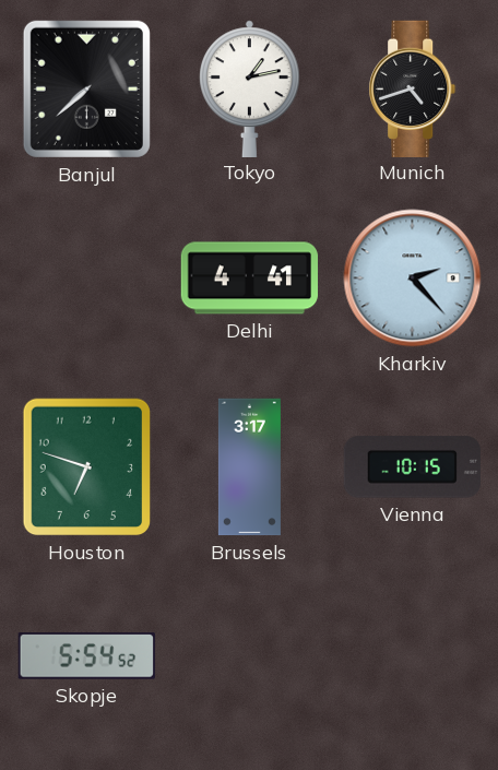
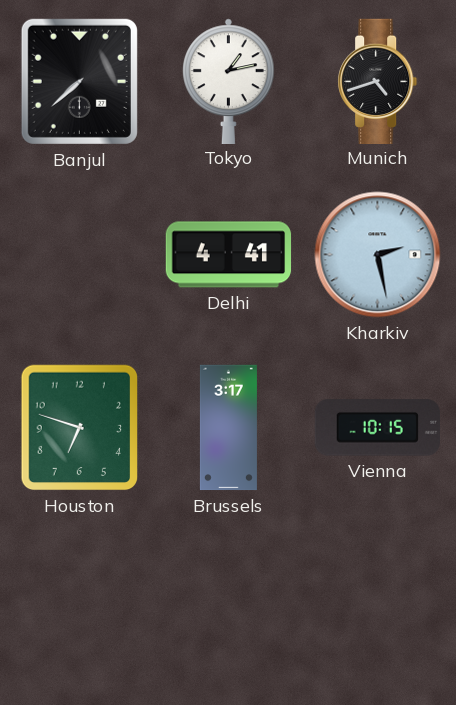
Kharkiv: 2:23 -> 2:28
Skopje: 5:54 -> none
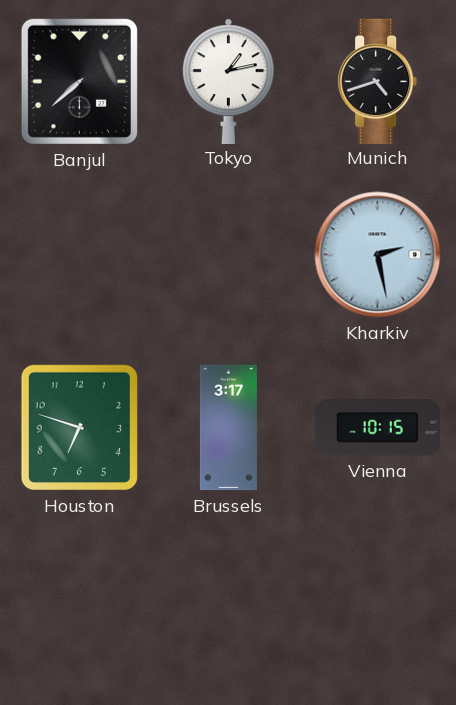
Delhi: 4:41 -> none
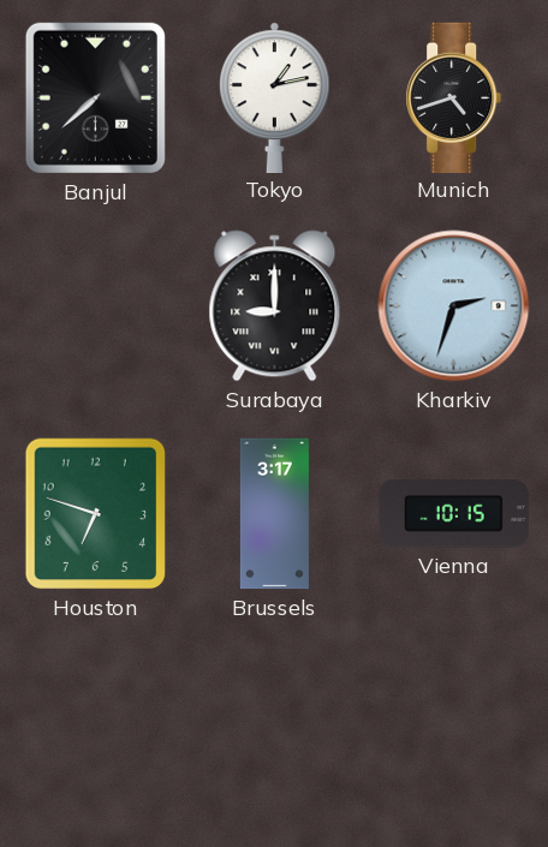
Surabaya: none -> 9:00
Kharkiv: 2:28 -> 2:33
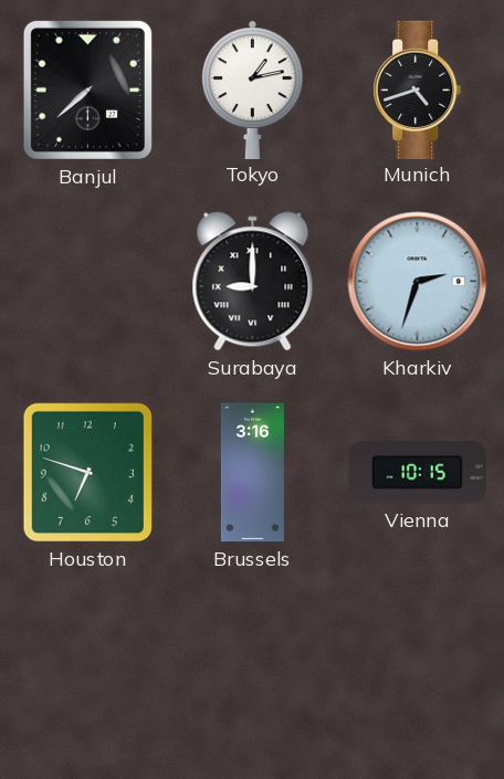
Brussels: 3:17 -> 3:16
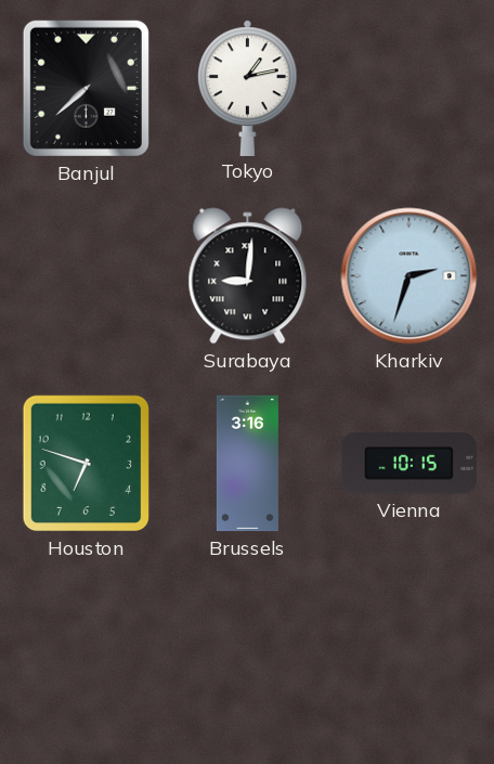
Munich: 4:42 -> none
Surabaya: 9:00 -> 9:01
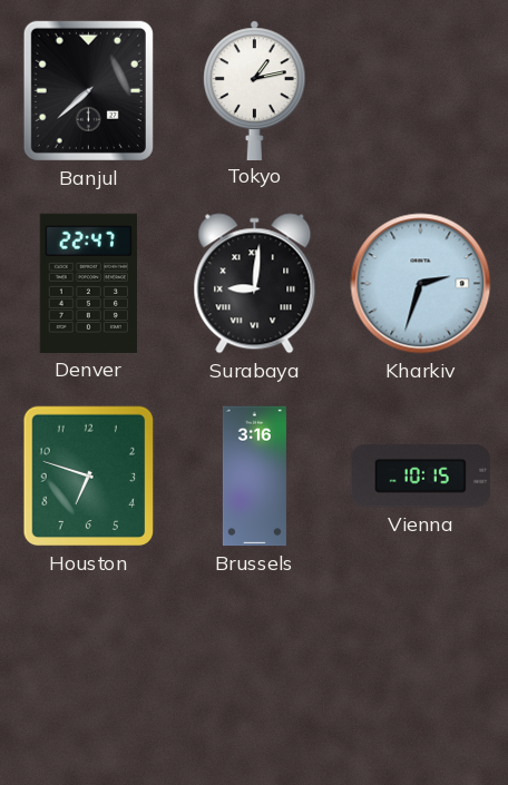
Denver: none -> 22:47
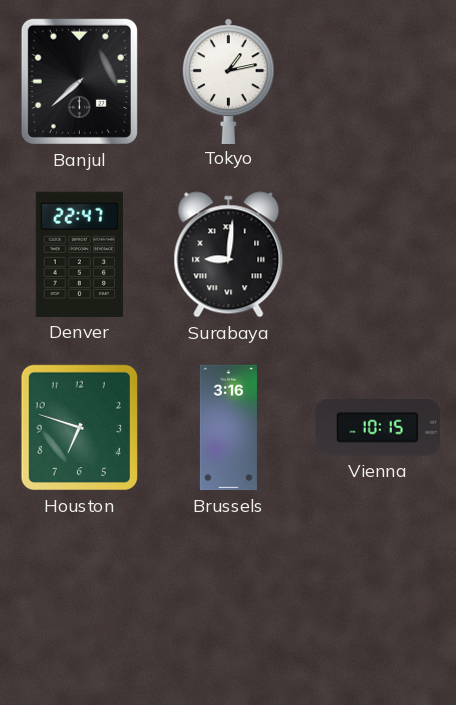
Kharkiv: 2:33 -> none
